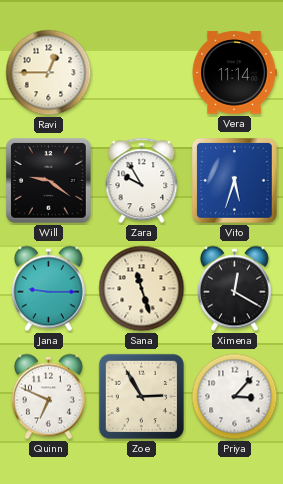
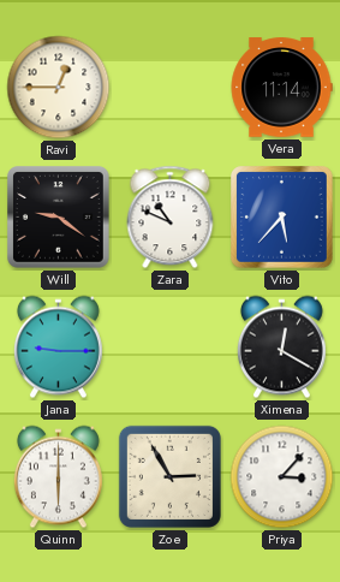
Zara: 9:55 -> 10:49
Vito: 5:33 -> 5:37
Sana: 11:27 -> none
Quinn: 6:49 -> 6:00
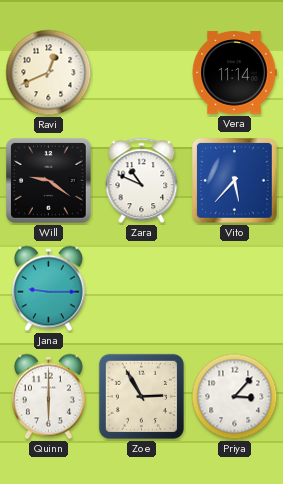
Ravi: 12:45 -> 12:41
Ximena: 12:20 -> none
